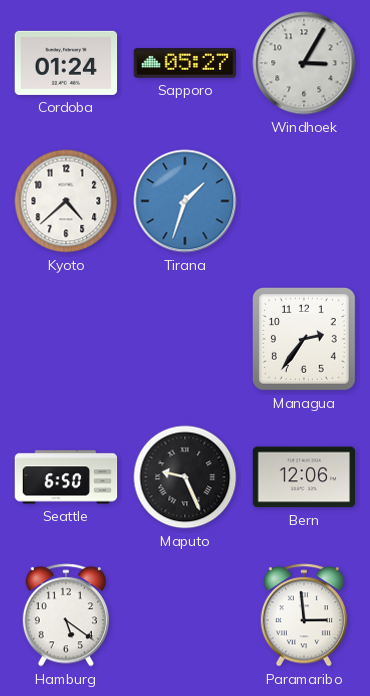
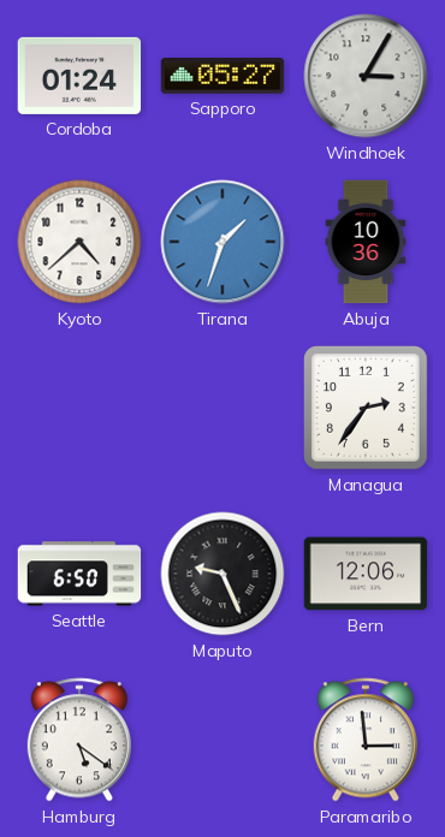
Abuja: none -> 10:36
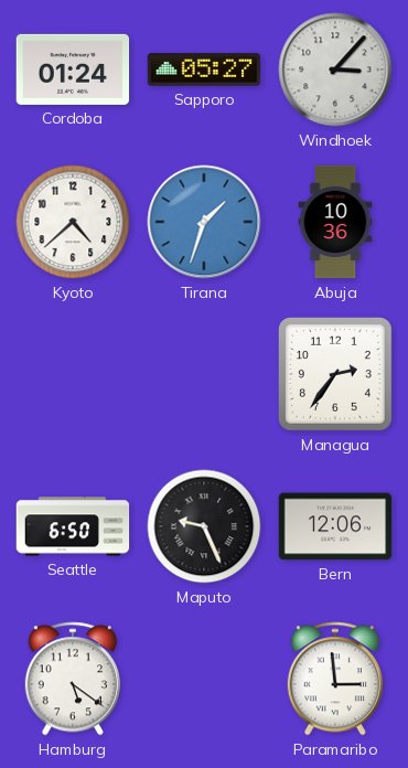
Windhoek: 3:05 -> 3:07
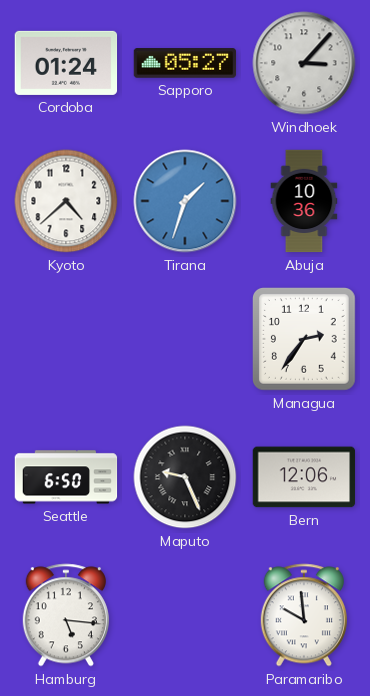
Hamburg: 5:21 -> 5:16
Paramaribo: 2:59 -> 9:59
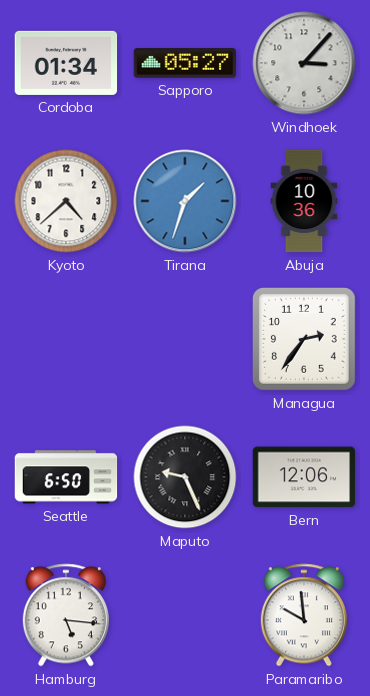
Cordoba: 01:24 -> 01:34
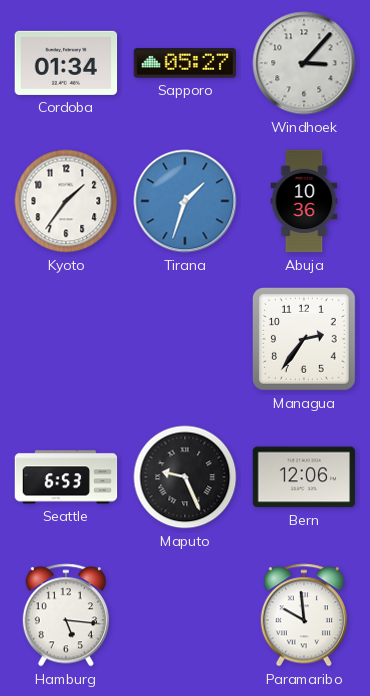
Kyoto: 4:38 -> 1:36
Seattle: 6:50 -> 6:53
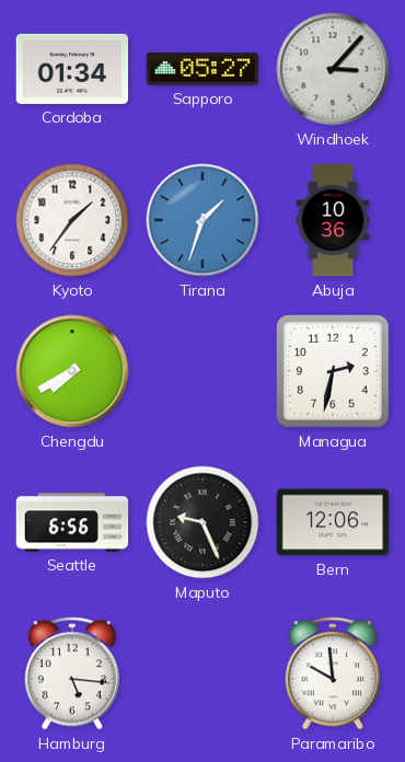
Chengdu: none -> 7:40
Managua: 2:36 -> 2:32
Seattle: 6:53 -> 6:56
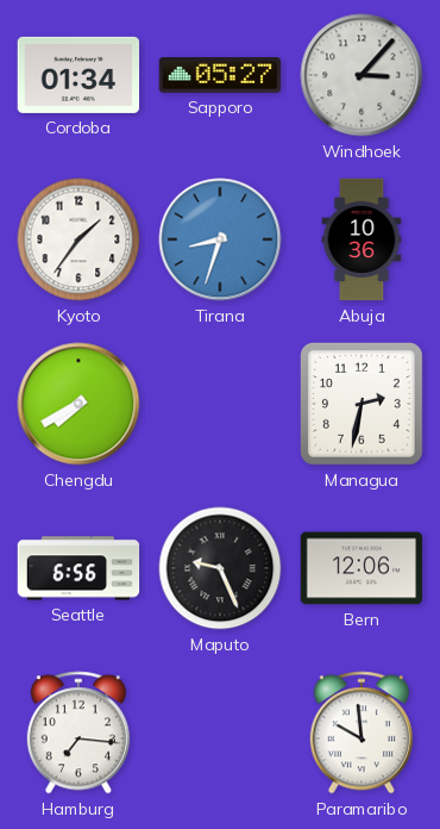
Tirana: 1:33 -> 8:33
Hamburg: 5:16 -> 7:16
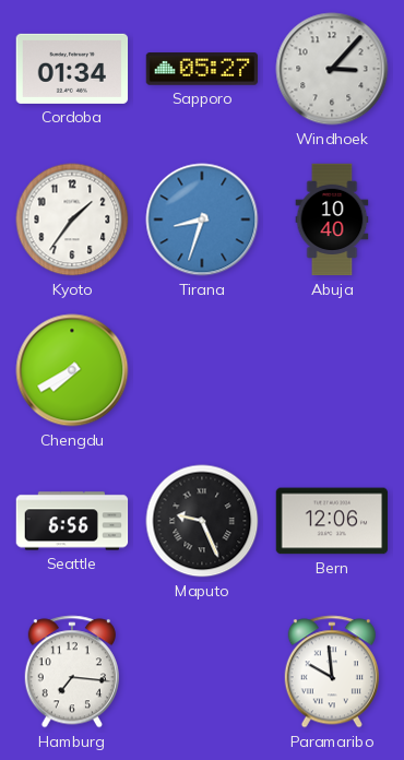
Abuja: 10:36 -> 10:40
Managua: 2:32 -> none
